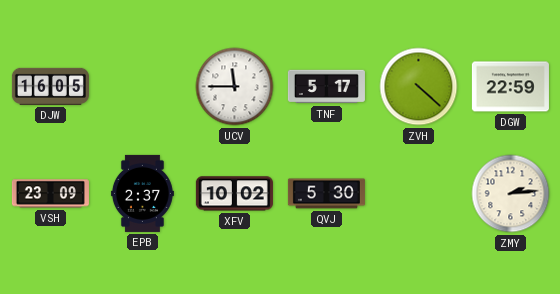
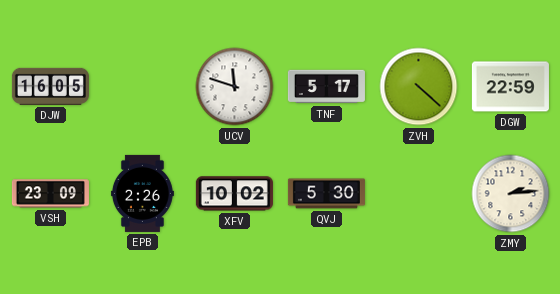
UCV: 11:45 -> 11:48
EPB: 2:37 -> 2:26
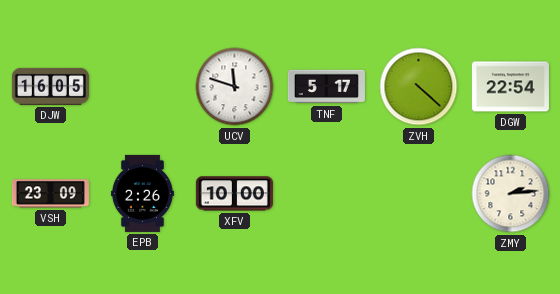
DGW: 22:59 -> 22:54
XFV: 10:02 -> 10:00
QVJ: 5:30 -> none
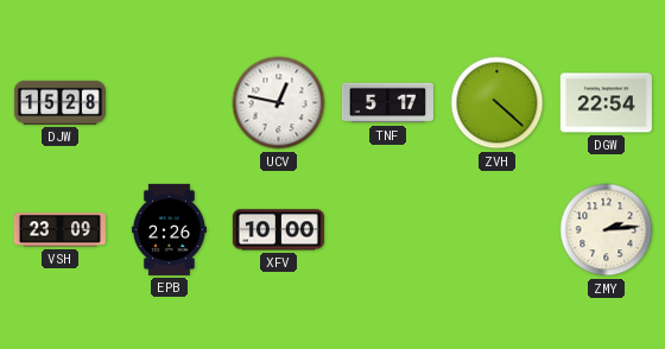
DJW: 16:05 -> 15:28
UCV: 11:48 -> 12:47
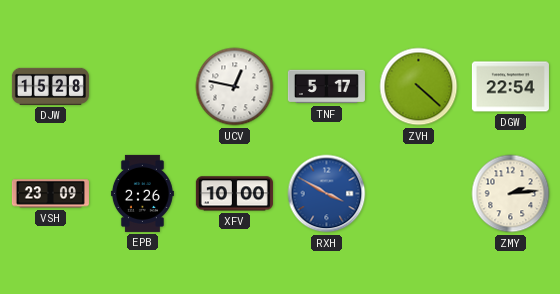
RXH: none -> 3:50
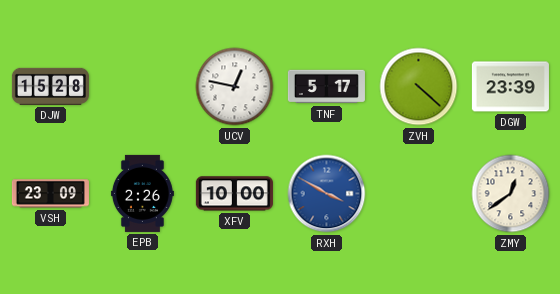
DGW: 22:54 -> 23:39
ZMY: 2:14 -> 12:39
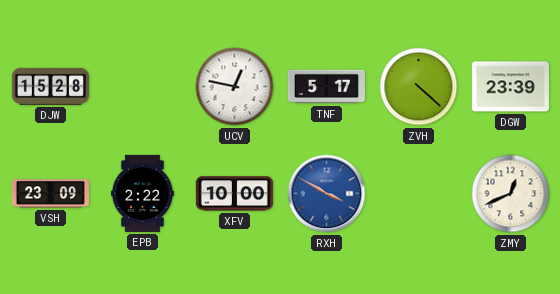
EPB: 2:26 -> 2:22
ZMY: 12:39 -> 12:41
